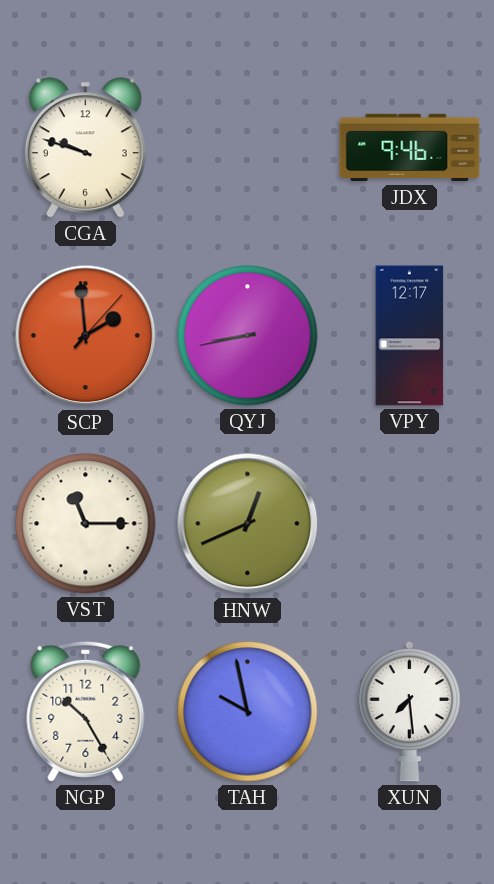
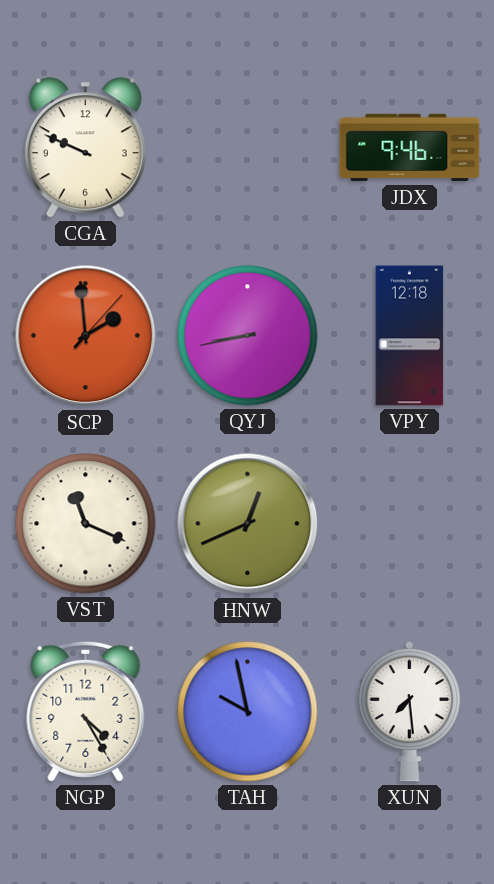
CGA: 9:48 -> 9:49
VPY: 12:17 -> 12:18
VST: 11:15 -> 11:19
NGP: 10:25 -> 4:25
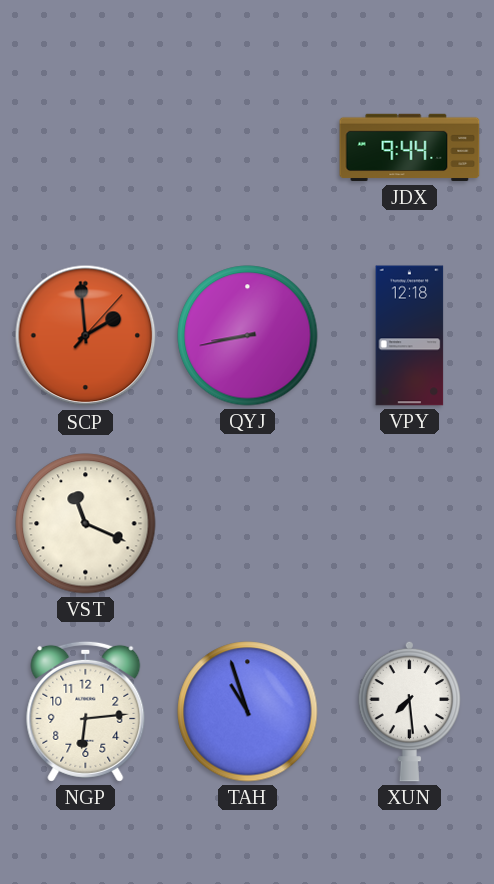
CGA: 9:49 -> none
JDX: 9:46 -> 9:44
HNW: 12:41 -> none
NGP: 4:25 -> 6:14
TAH: 9:58 -> 10:57
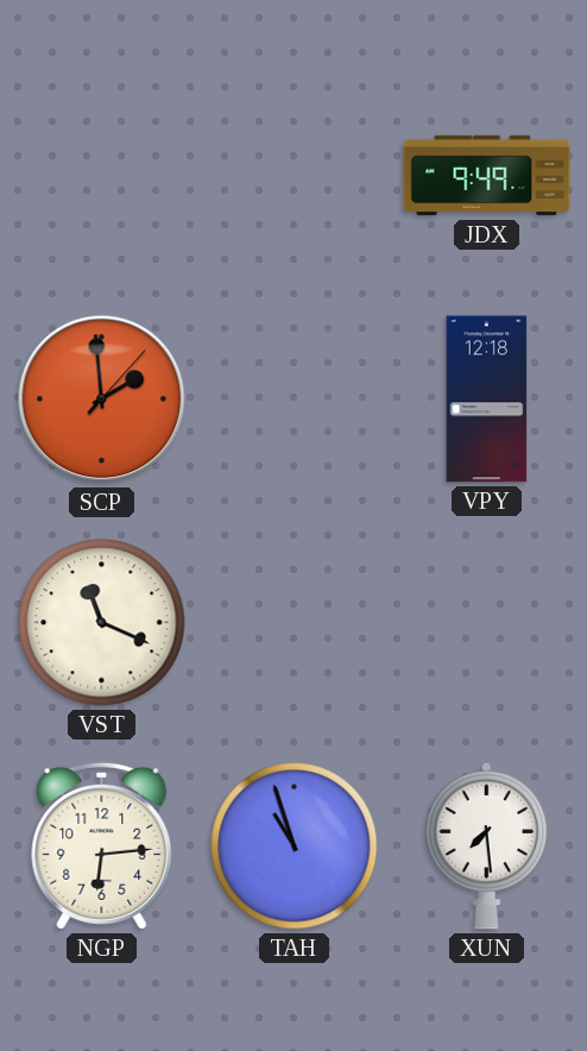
JDX: 9:44 -> 9:49
QYJ: 8:43 -> none
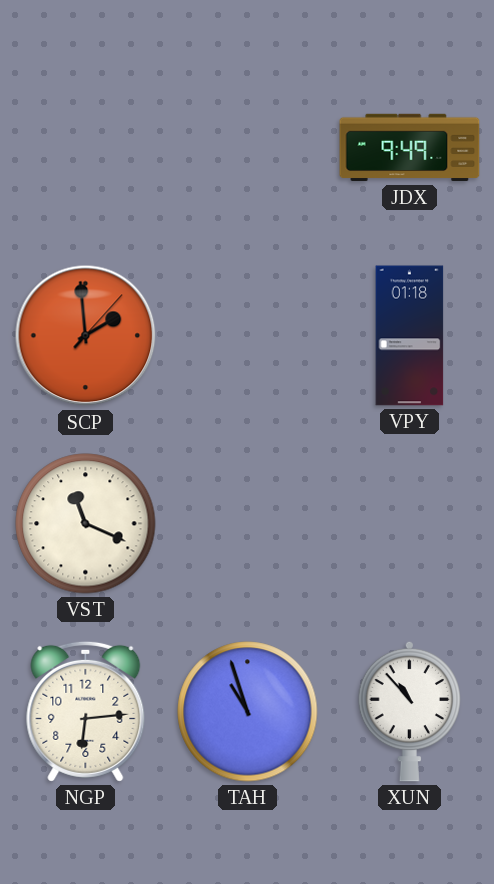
VPY: 12:18 -> 01:18
XUN: 7:29 -> 10:53
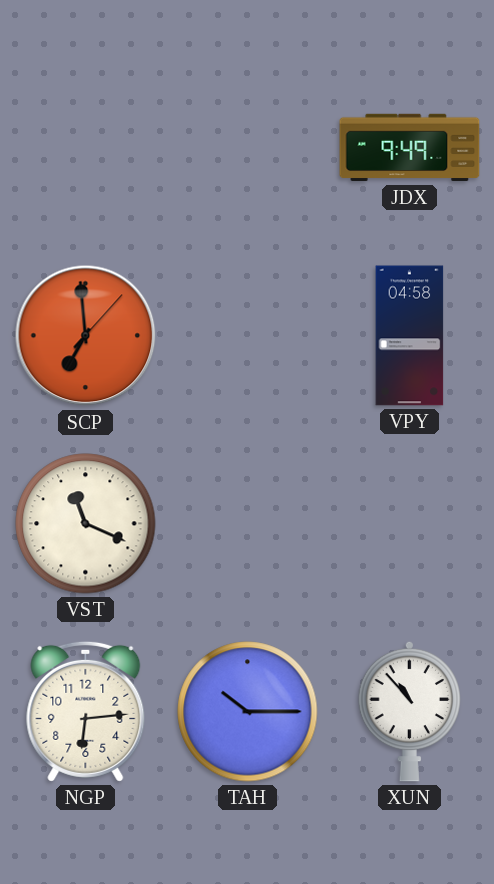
SCP: 1:59 -> 6:59
VPY: 01:18 -> 04:58
TAH: 10:57 -> 10:15
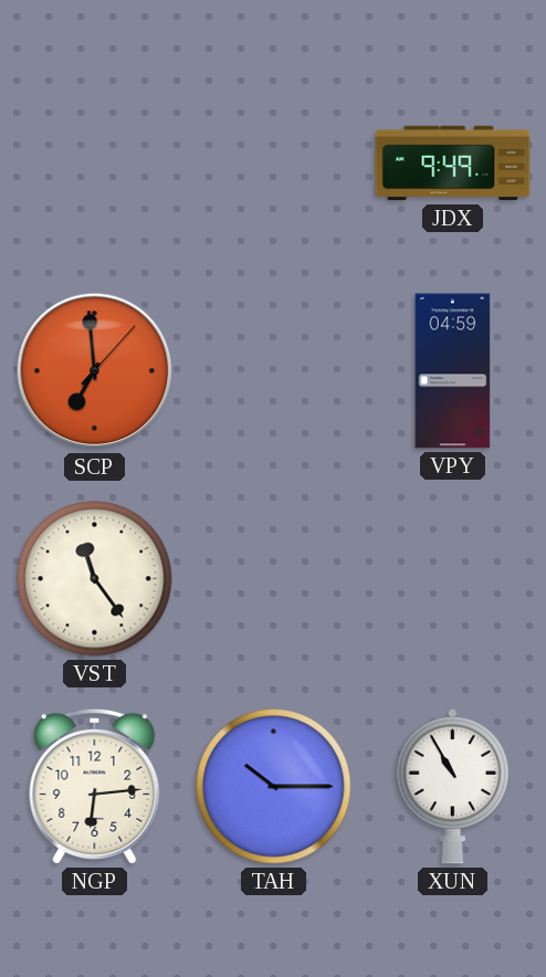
VPY: 04:58 -> 04:59
VST: 11:19 -> 11:24
XUN: 10:53 -> 10:55
